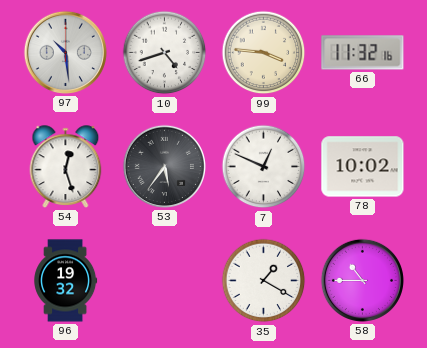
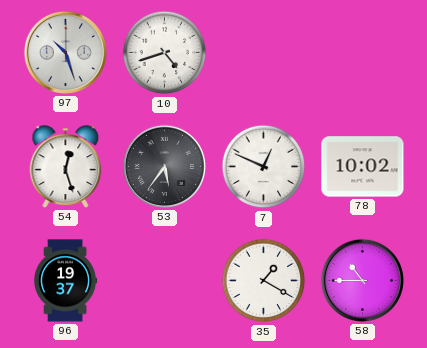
97: 10:29 -> 10:27
99: 3:46 -> none
66: 11:32 -> none
96: 19:32 -> 19:37
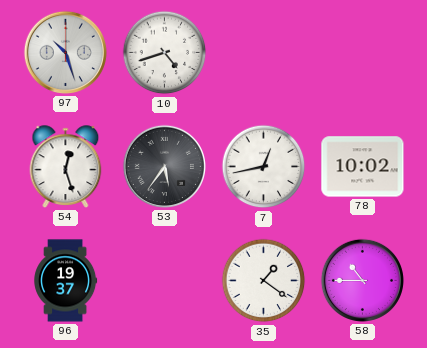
7: 12:49 -> 12:43
35: 1:20 -> 1:21
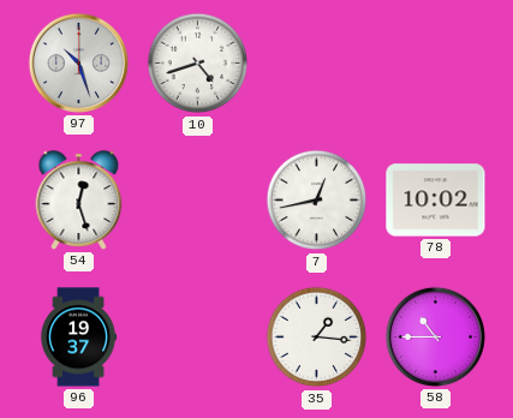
53: 5:36 -> none
35: 1:21 -> 1:16
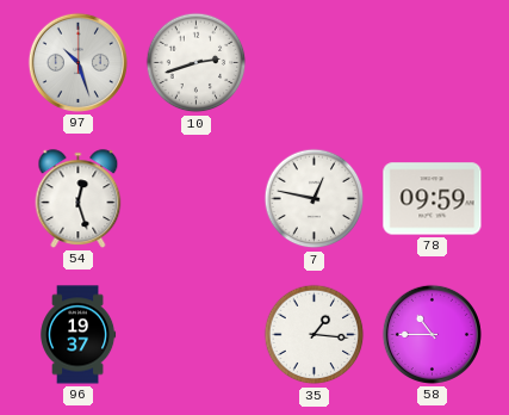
10: 4:42 -> 2:42
7: 12:43 -> 12:47
78: 10:02 -> 09:59
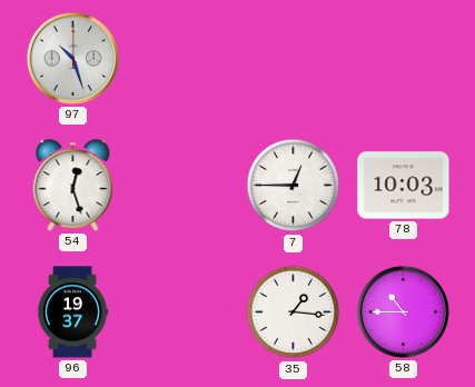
10: 2:42 -> none
7: 12:47 -> 12:45
78: 09:59 -> 10:03
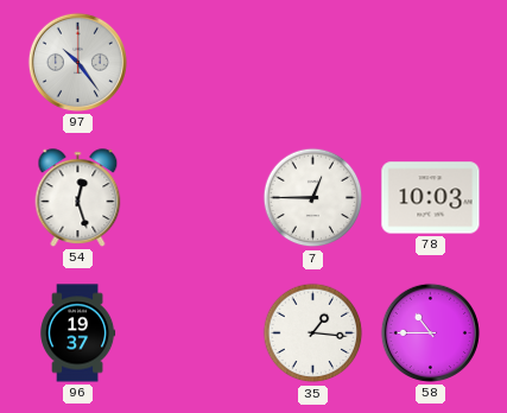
97: 10:27 -> 10:24
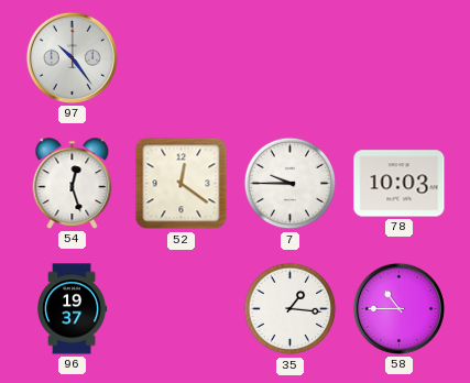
52: none -> 12:21
7: 12:45 -> 9:45
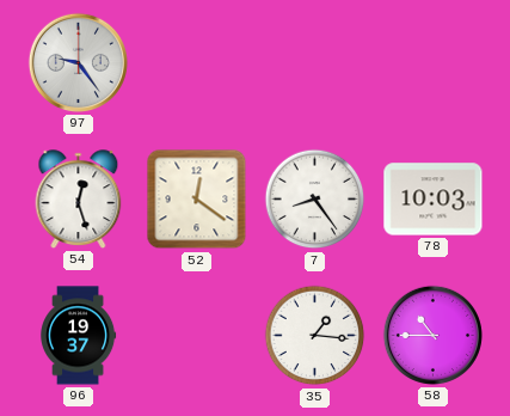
97: 10:24 -> 9:24
7: 9:45 -> 8:24
